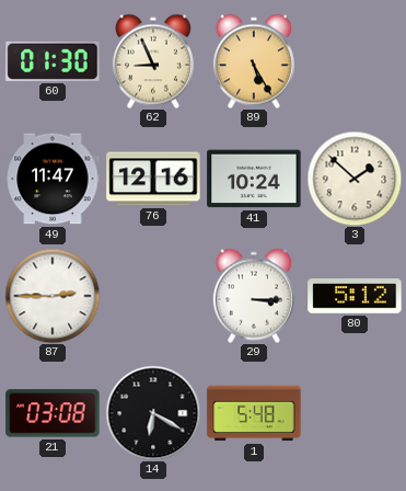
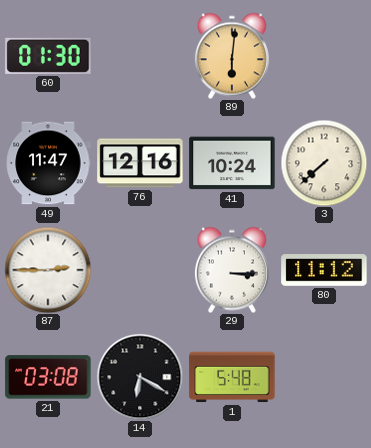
62: 8:56 -> none
89: 5:25 -> 6:01
3: 1:52 -> 7:38
80: 5:12 -> 11:12
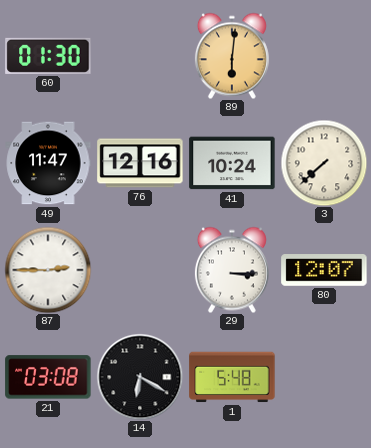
80: 11:12 -> 12:07
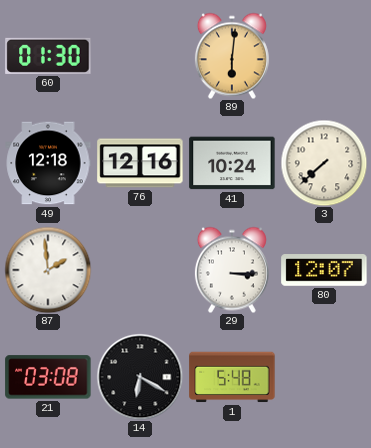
49: 11:47 -> 12:18
87: 2:45 -> 1:59
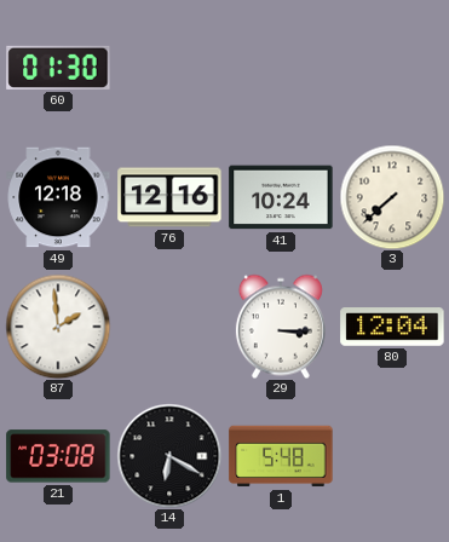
89: 6:01 -> none
80: 12:07 -> 12:04
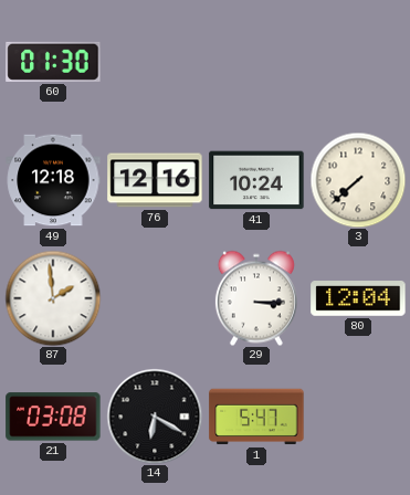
1: 5:48 -> 5:47
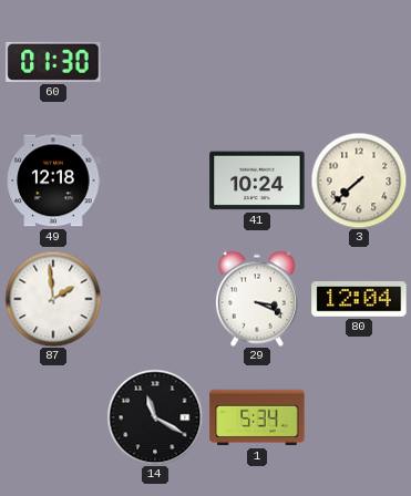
76: 12:16 -> none
29: 3:15 -> 3:19
21: 03:08 -> none
14: 6:20 -> 11:20
1: 5:47 -> 5:34
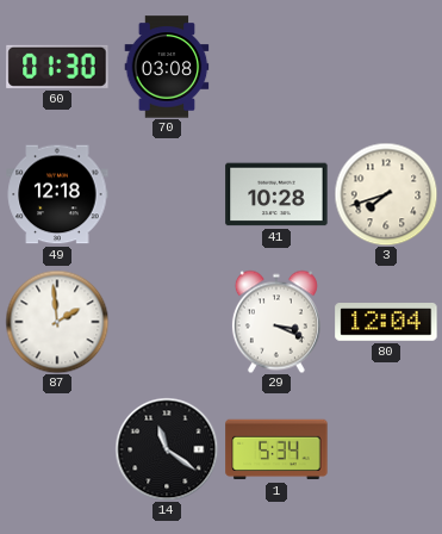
70: none -> 03:08
41: 10:24 -> 10:28
3: 7:38 -> 7:42
14: 11:20 -> 11:21
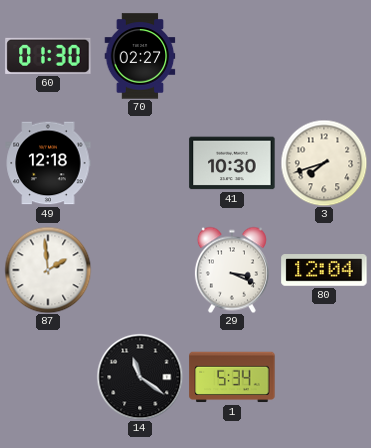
70: 03:08 -> 02:27
41: 10:28 -> 10:30
